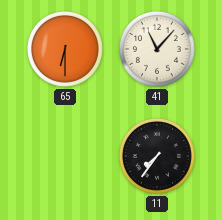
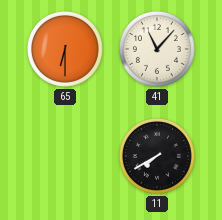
11: 7:36 -> 7:40
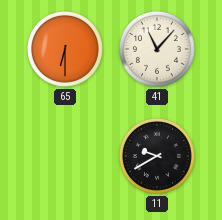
11: 7:40 -> 9:40
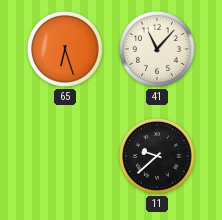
65: 6:30 -> 6:27
11: 9:40 -> 9:38
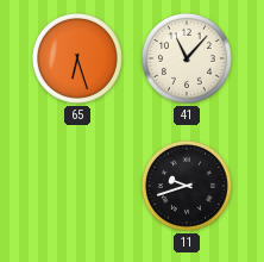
11: 9:38 -> 9:42
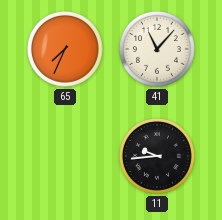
65: 6:27 -> 7:34
11: 9:42 -> 9:44
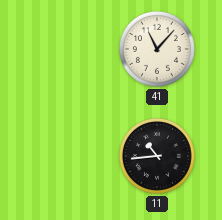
65: 7:34 -> none
11: 9:44 -> 10:44
